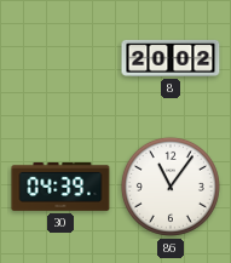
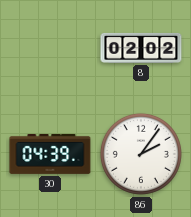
8: 20:02 -> 02:02
86: 11:06 -> 2:06
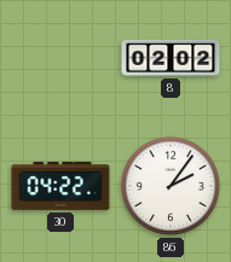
30: 04:39 -> 04:22
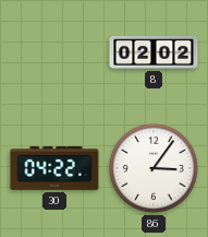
86: 2:06 -> 3:06
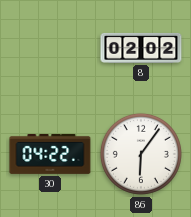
86: 3:06 -> 6:06
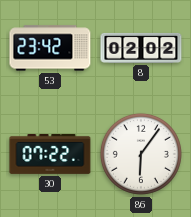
53: none -> 23:42
30: 04:22 -> 07:22
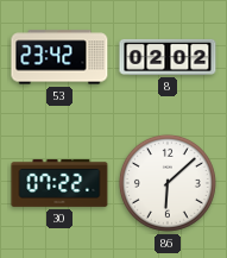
86: 6:06 -> 6:08
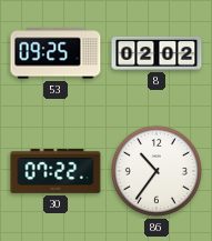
53: 23:42 -> 09:25
86: 6:08 -> 10:36
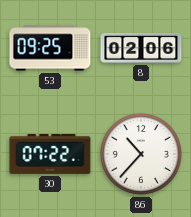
8: 02:02 -> 02:06
86: 10:36 -> 10:37
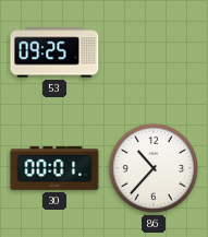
8: 02:06 -> none
30: 07:22 -> 00:01
